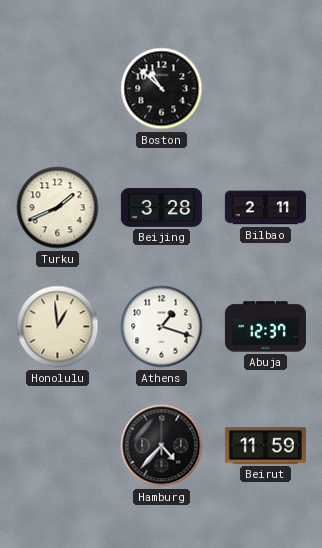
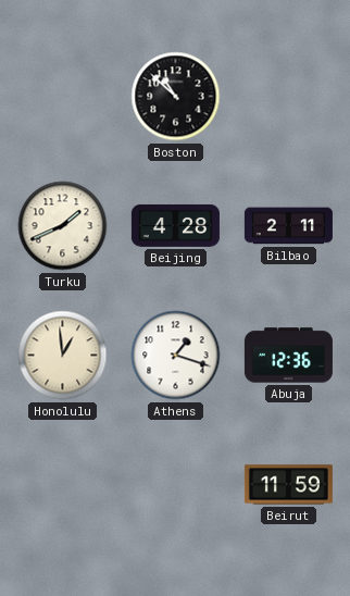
Beijing: 3:28 -> 4:28
Abuja: 12:37 -> 12:36
Hamburg: 4:37 -> none
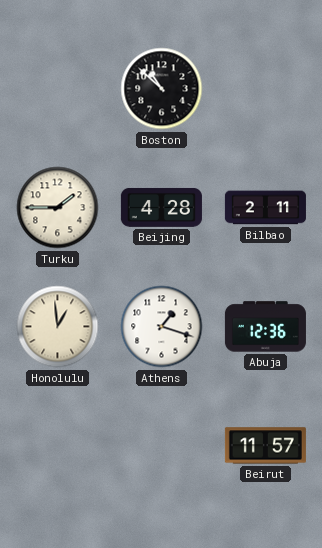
Turku: 1:41 -> 1:45
Beirut: 11:59 -> 11:57
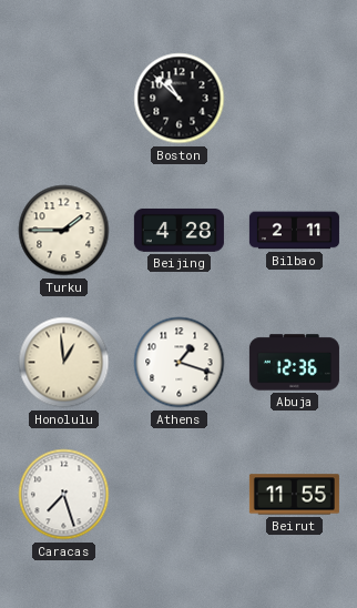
Caracas: none -> 7:27
Beirut: 11:57 -> 11:55
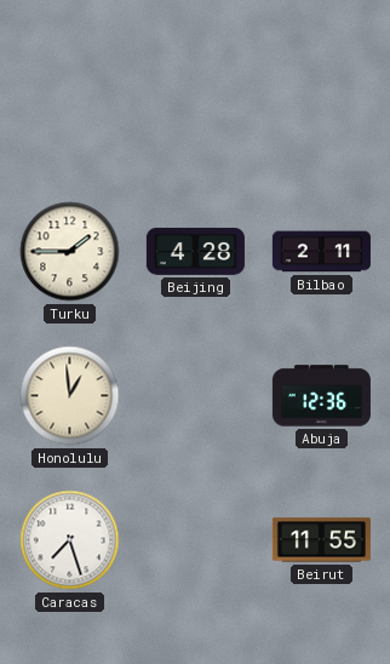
Boston: 10:52 -> none
Athens: 1:18 -> none
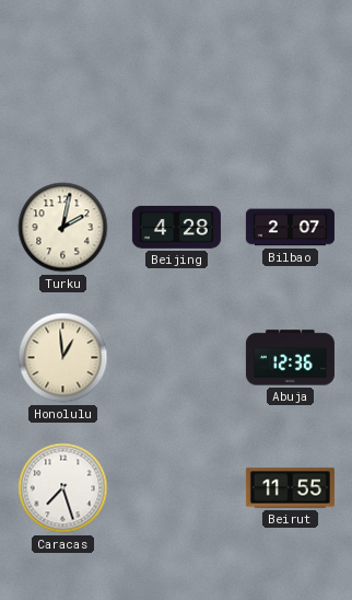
Turku: 1:45 -> 2:02
Bilbao: 2:11 -> 2:07
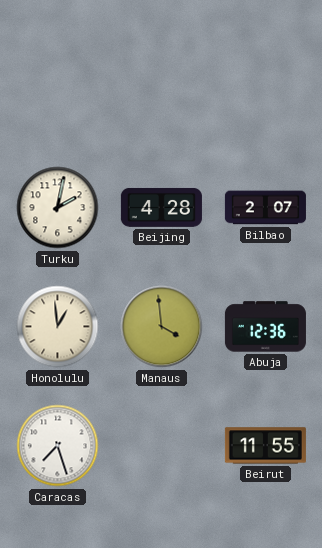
Manaus: none -> 3:59
